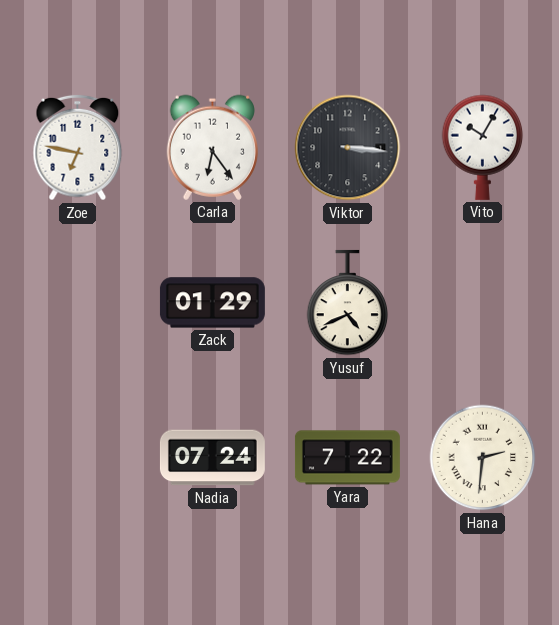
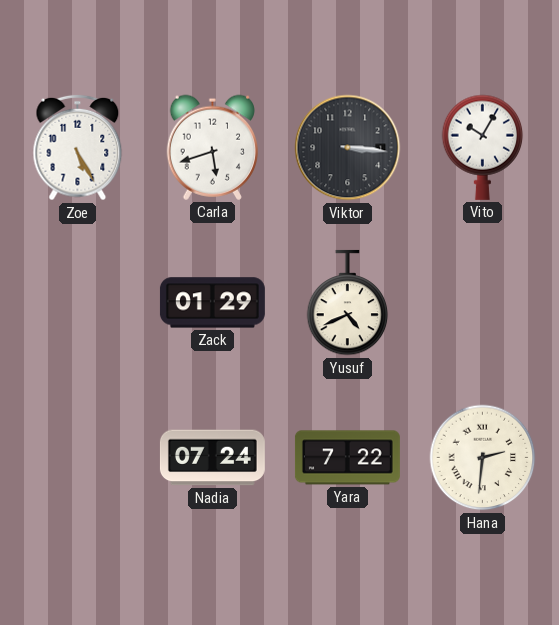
Zoe: 6:47 -> 5:25
Carla: 6:24 -> 5:42
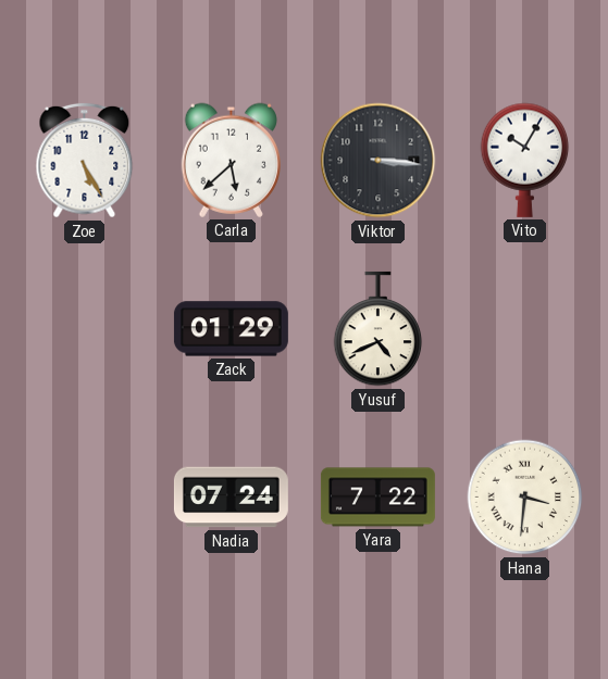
Carla: 5:42 -> 5:38
Hana: 2:31 -> 3:31
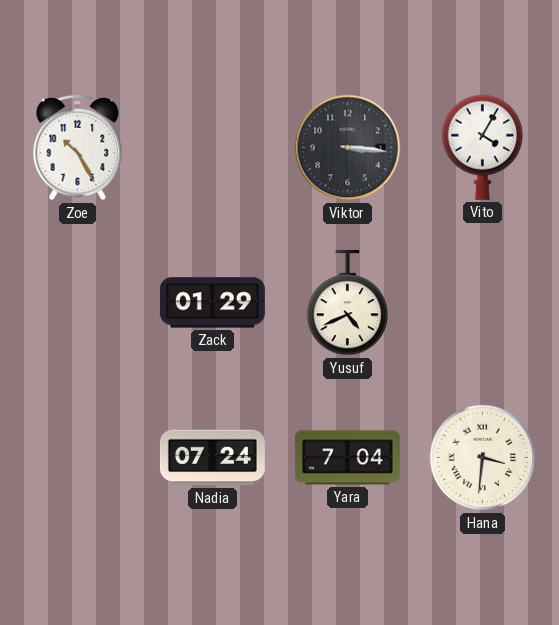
Zoe: 5:25 -> 10:25
Carla: 5:38 -> none
Vito: 10:05 -> 4:05
Yara: 7:22 -> 7:04
